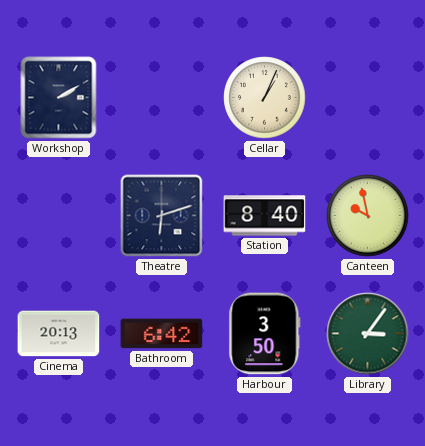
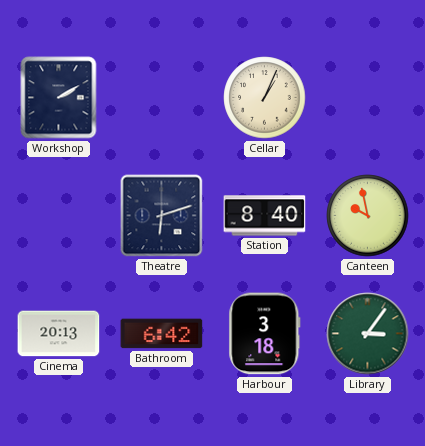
Harbour: 3:50 -> 3:18
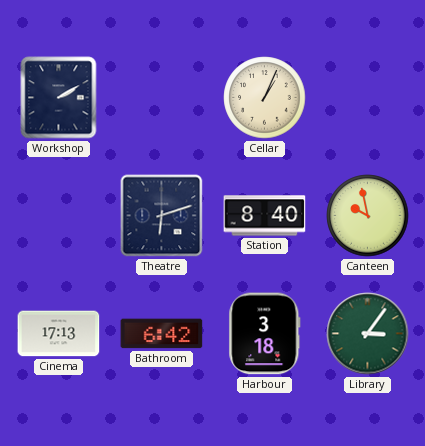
Cinema: 20:13 -> 17:13
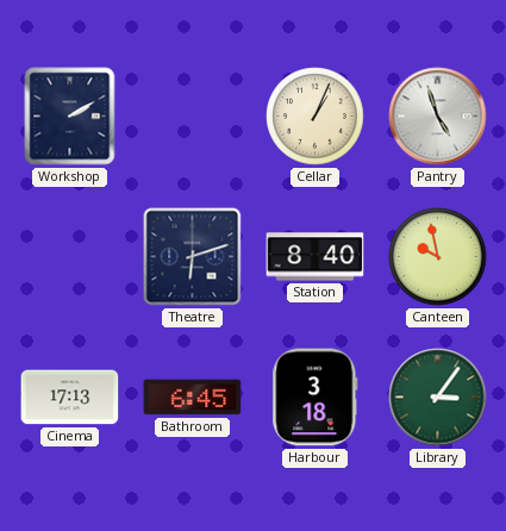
Pantry: none -> 4:57
Bathroom: 6:42 -> 6:45
